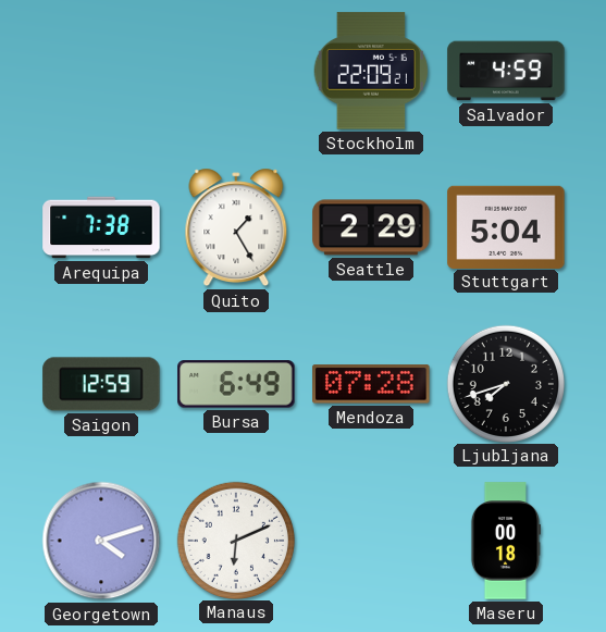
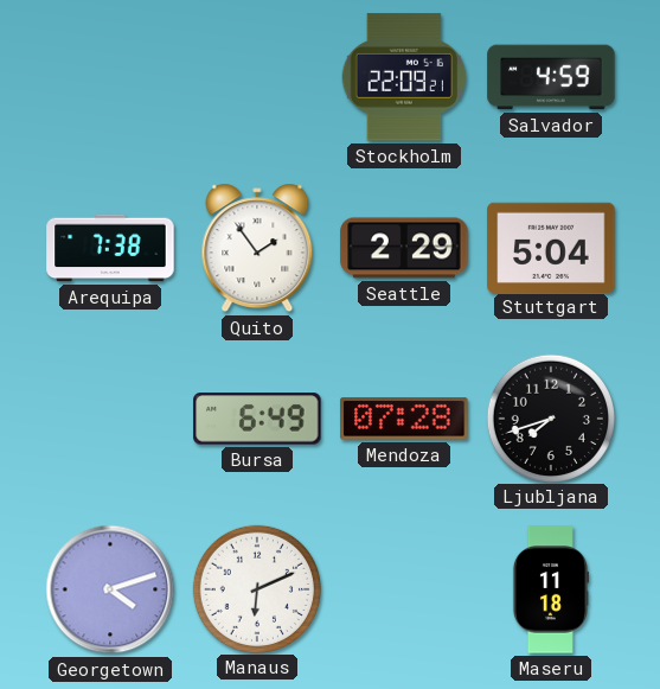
Quito: 1:25 -> 1:54
Saigon: 12:59 -> none
Maseru: 00:18 -> 11:18
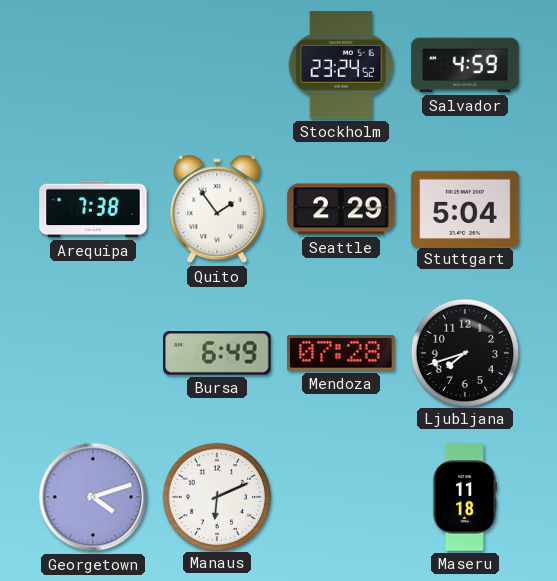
Stockholm: 22:09 -> 23:24
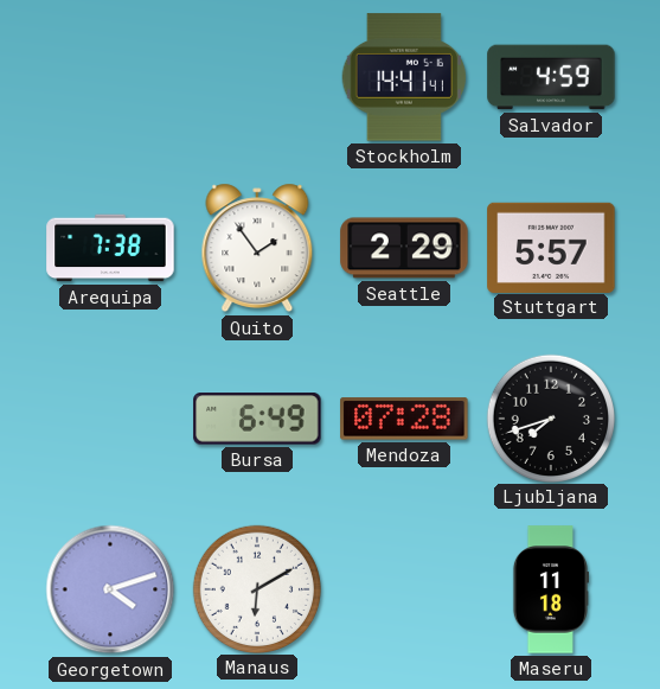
Stockholm: 23:24 -> 14:41
Stuttgart: 5:04 -> 5:57
Manaus: 6:11 -> 6:10
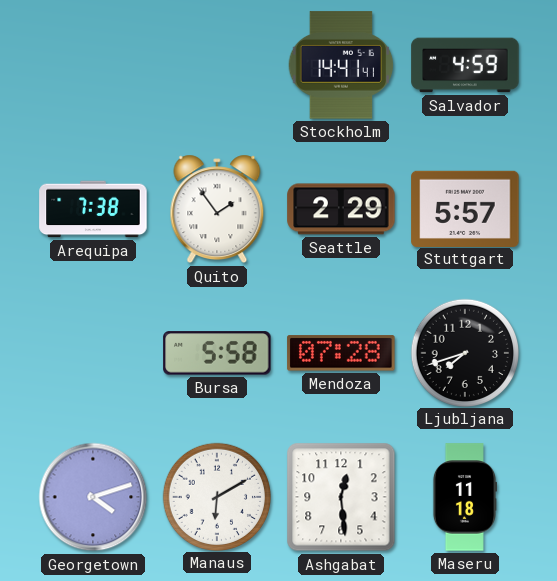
Bursa: 6:49 -> 5:58
Ashgabat: none -> 12:29
